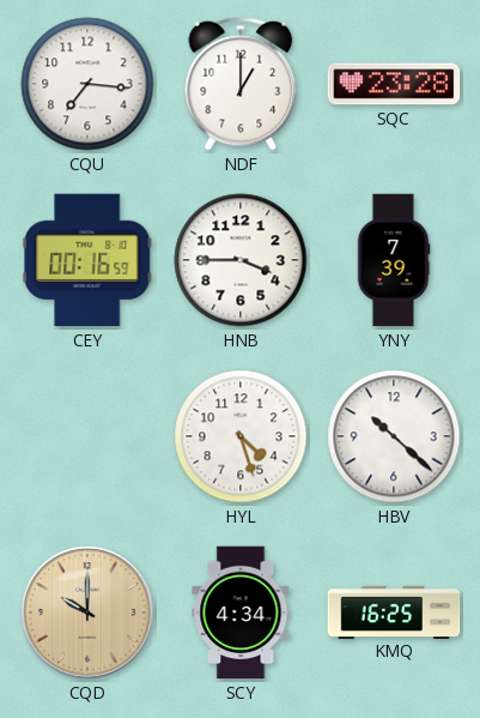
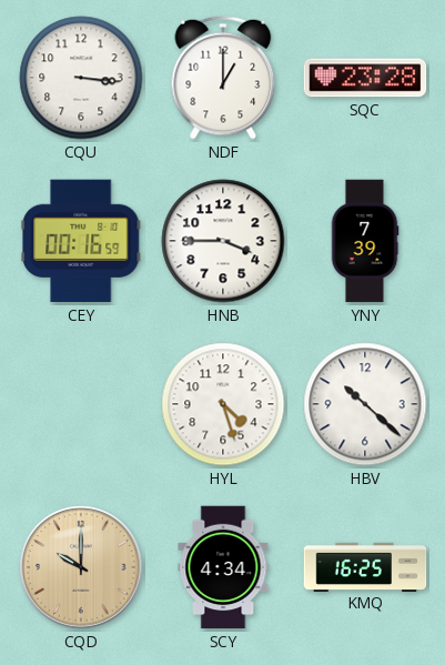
CQU: 7:16 -> 3:16
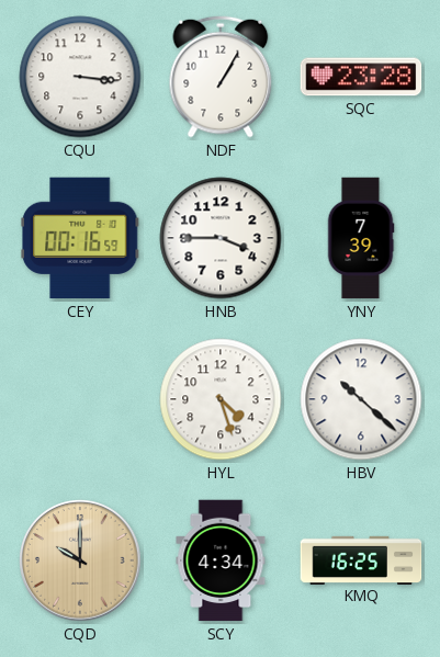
NDF: 1:00 -> 1:05
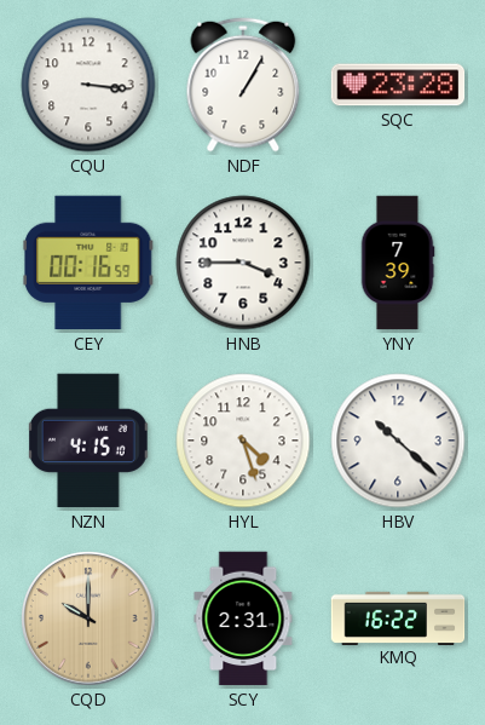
NZN: none -> 4:15
SCY: 4:34 -> 2:31
KMQ: 16:25 -> 16:22
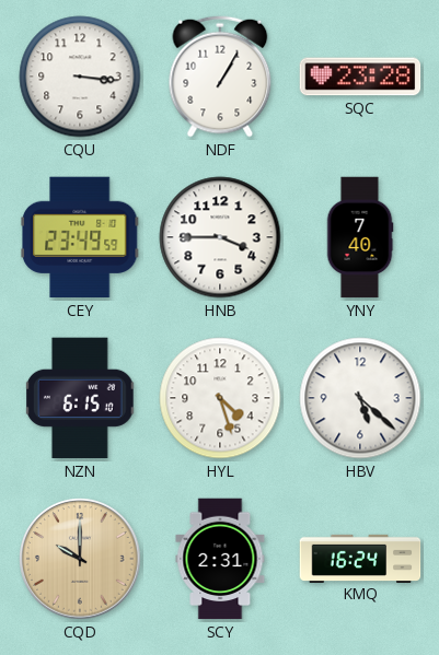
CEY: 00:16 -> 23:49
YNY: 7:39 -> 7:40
NZN: 4:15 -> 6:15
HBV: 10:22 -> 5:22
KMQ: 16:22 -> 16:24
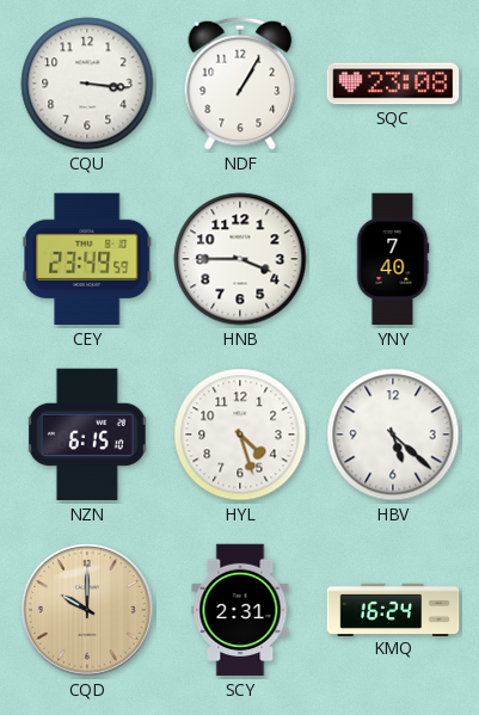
SQC: 23:28 -> 23:08
